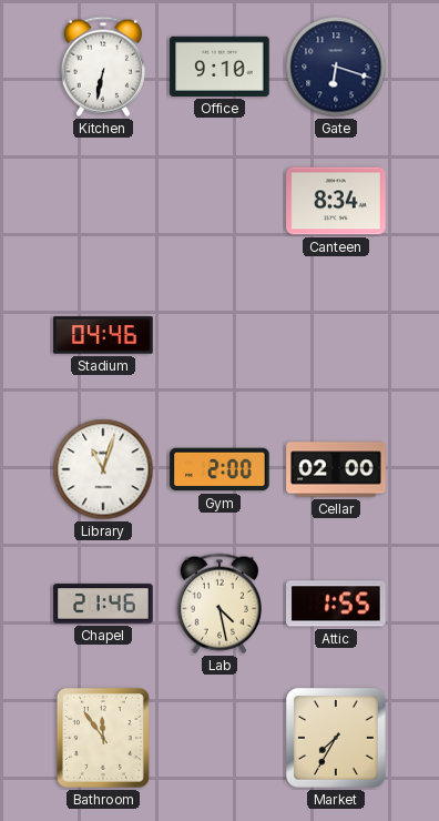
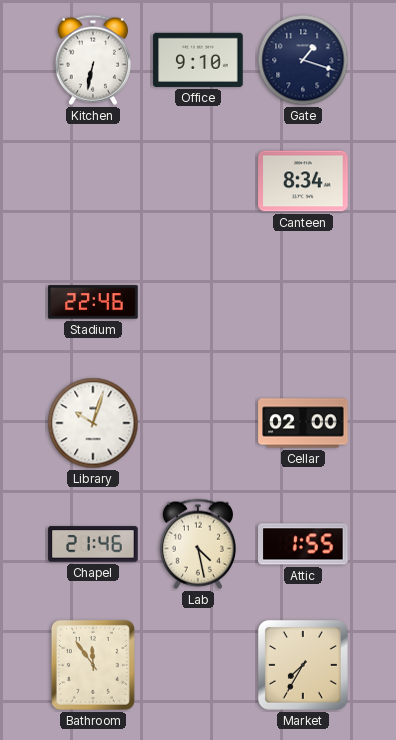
Gate: 6:18 -> 1:18
Stadium: 04:46 -> 22:46
Library: 11:03 -> 10:03
Gym: 2:00 -> none
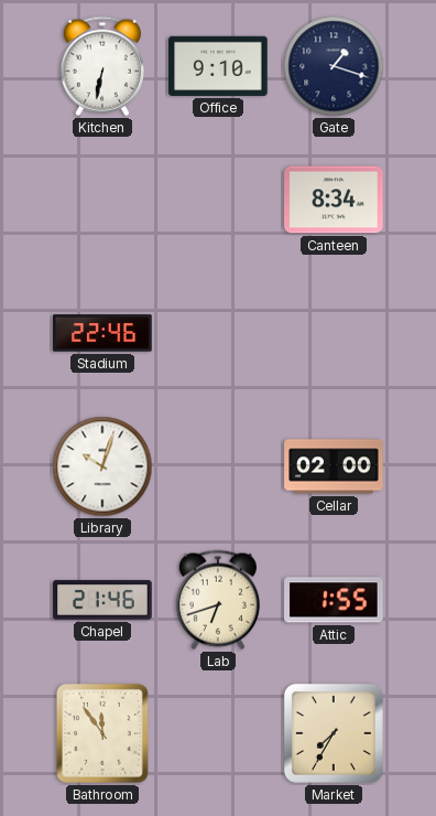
Lab: 4:28 -> 6:42
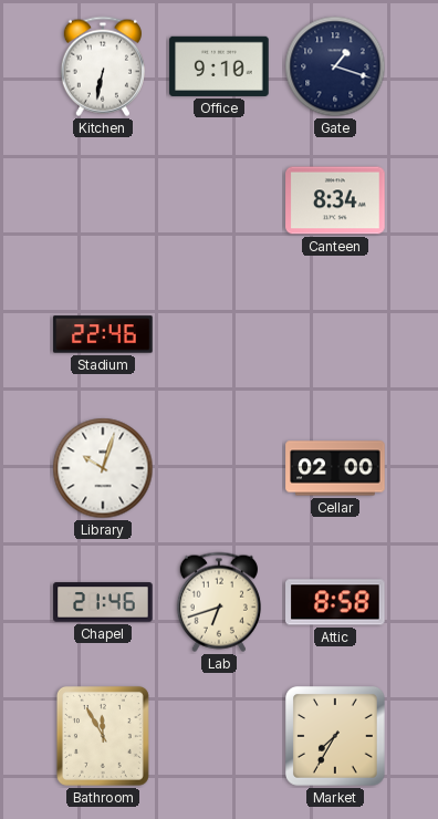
Attic: 1:55 -> 8:58
Bathroom: 11:54 -> 11:55
